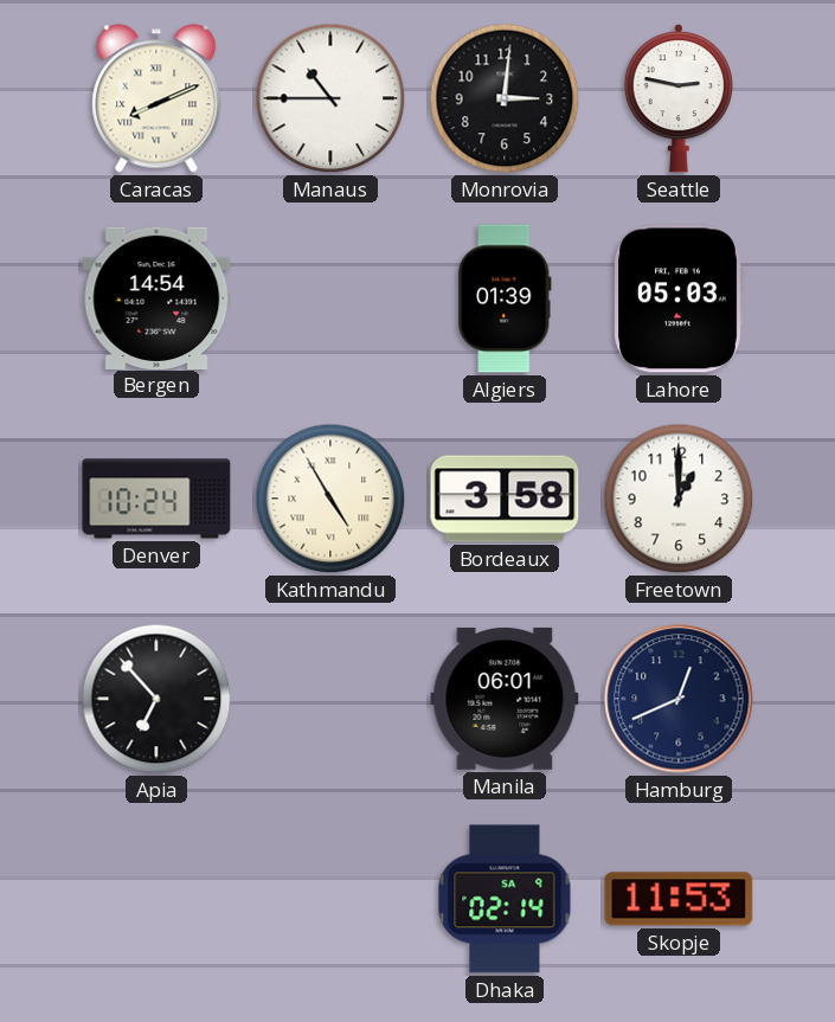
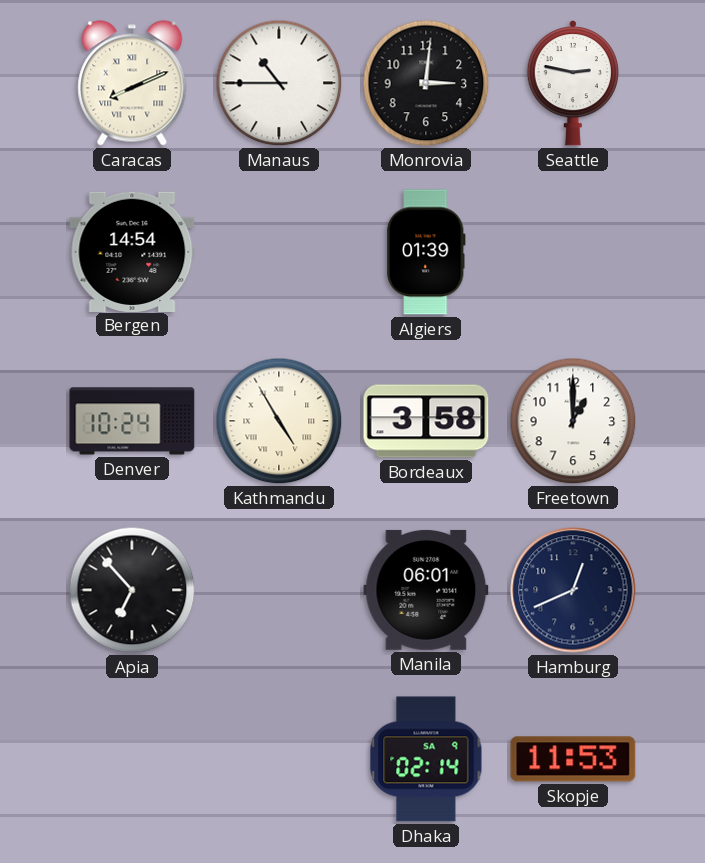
Lahore: 05:03 -> none
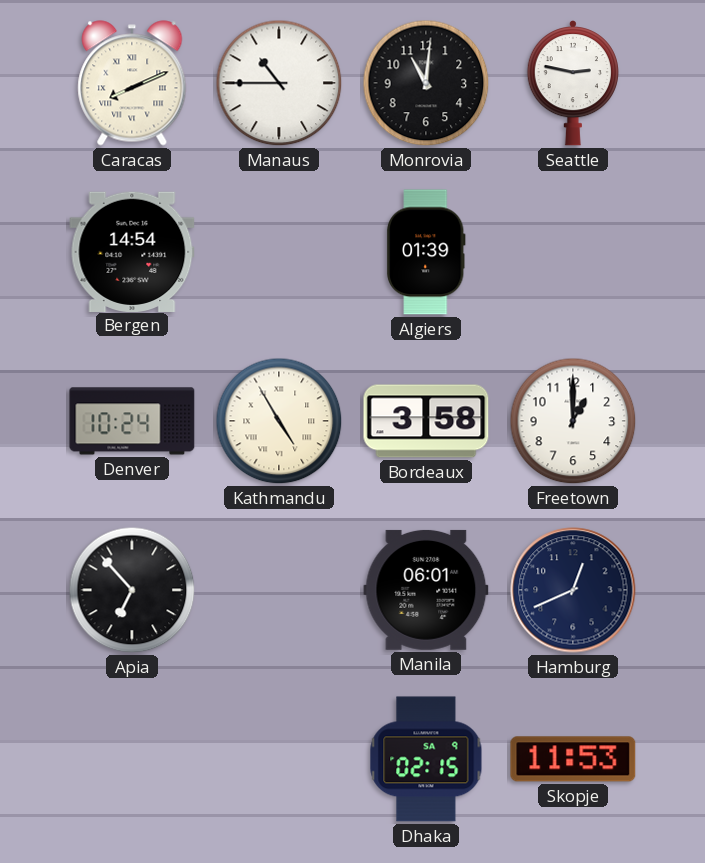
Monrovia: 3:01 -> 11:01
Dhaka: 02:14 -> 02:15
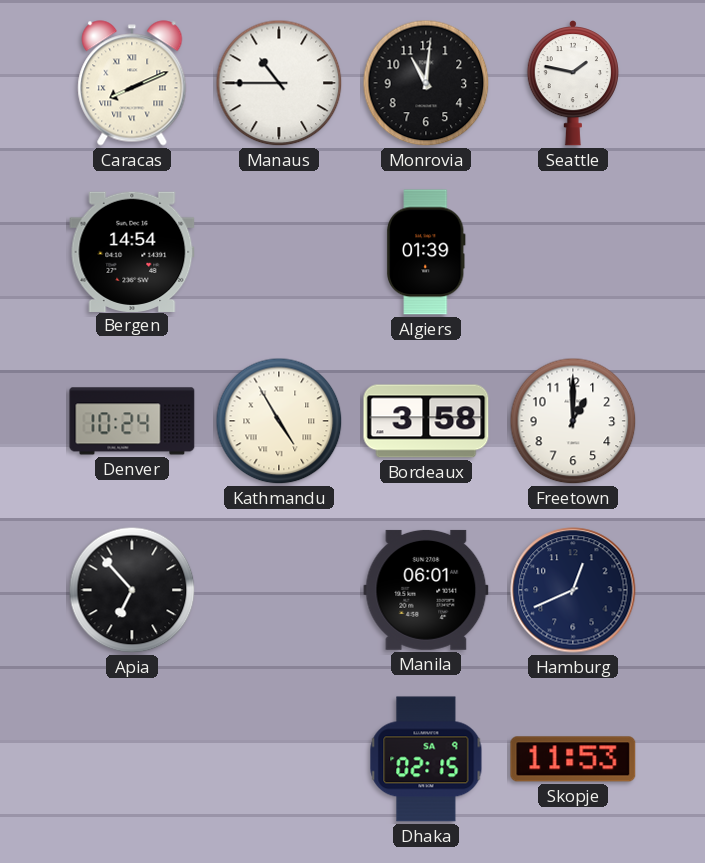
Seattle: 2:47 -> 1:47
